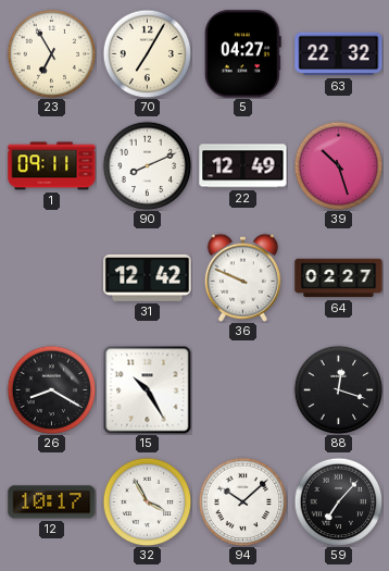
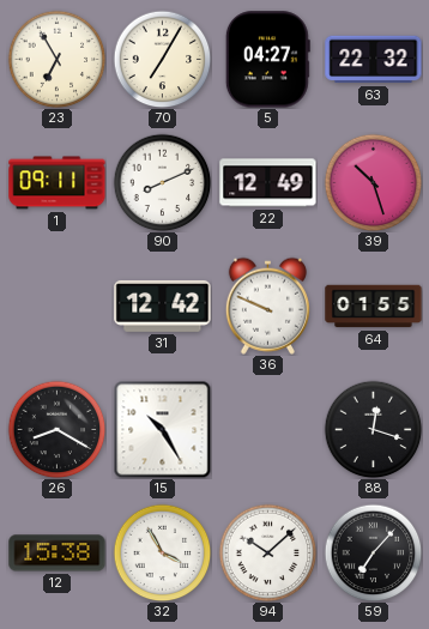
64: 02:27 -> 01:55
12: 10:17 -> 15:38
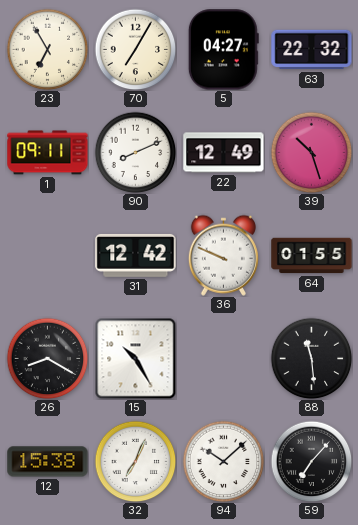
88: 12:18 -> 11:29
32: 3:55 -> 7:04
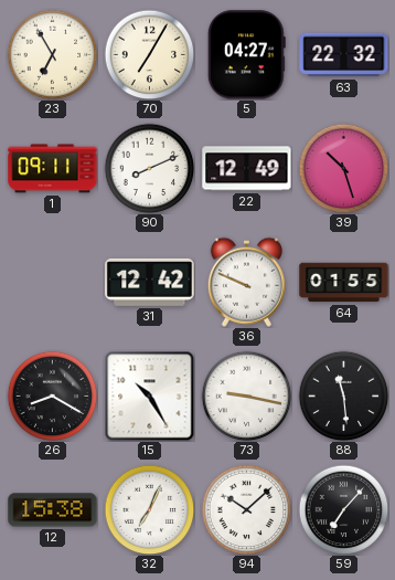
73: none -> 9:17
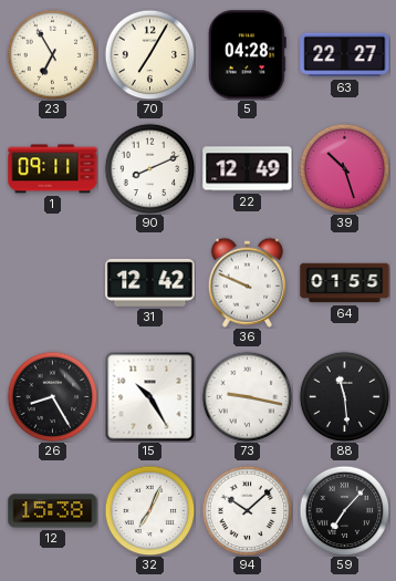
5: 04:27 -> 04:28
63: 22:32 -> 22:27
26: 8:20 -> 8:25
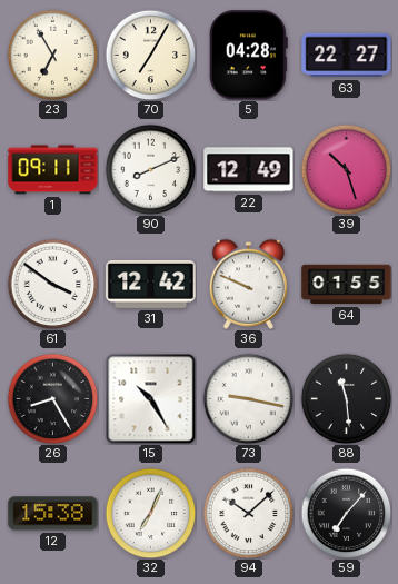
61: none -> 3:51
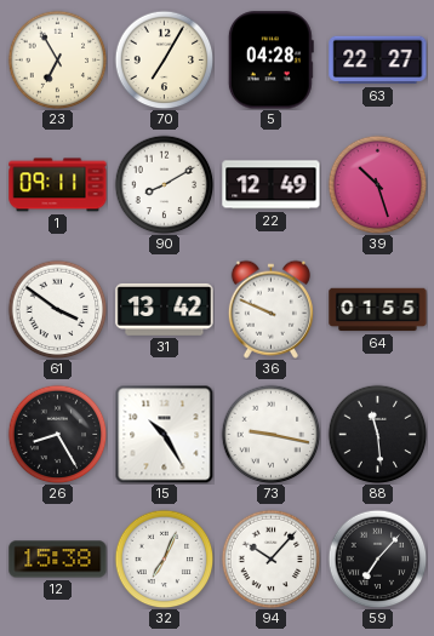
90: 8:11 -> 8:10
31: 12:42 -> 13:42
94: 10:08 -> 10:07
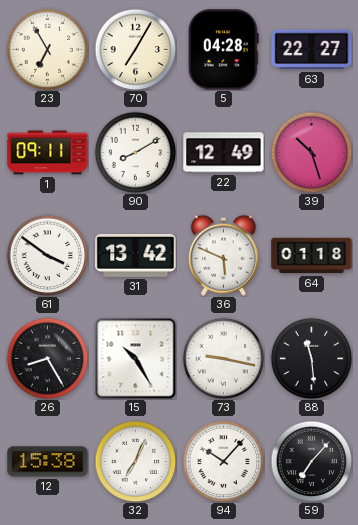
36: 9:49 -> 5:49
64: 01:55 -> 01:18
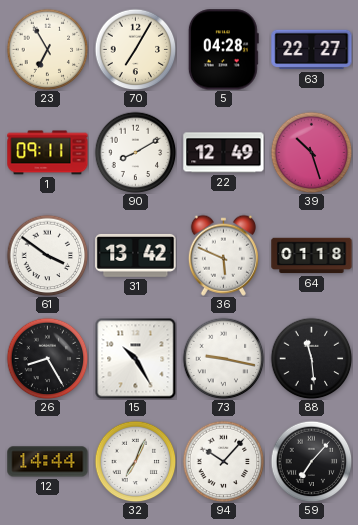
12: 15:38 -> 14:44
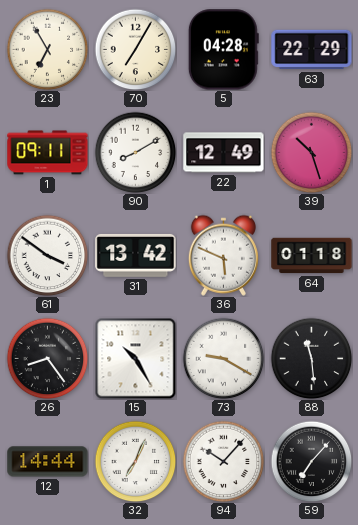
63: 22:27 -> 22:29
26: 8:25 -> 8:24
73: 9:17 -> 9:20
